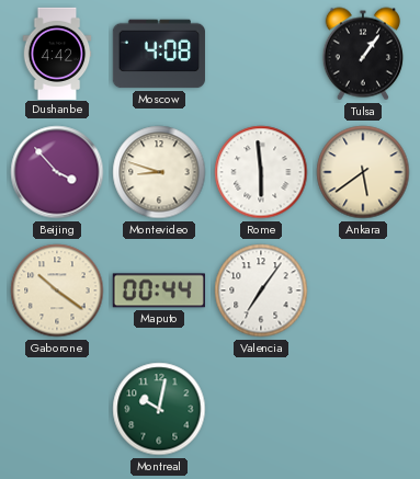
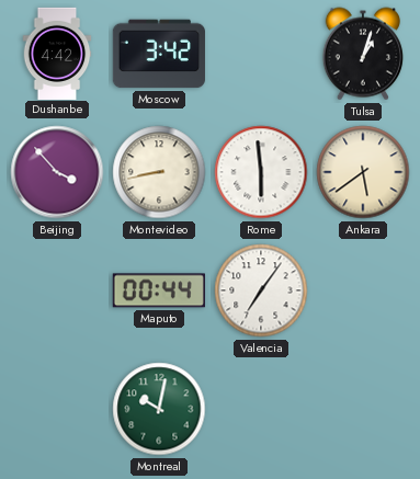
Moscow: 4:08 -> 3:42
Tulsa: 1:06 -> 1:03
Montevideo: 8:48 -> 8:43
Gaborone: 10:21 -> none
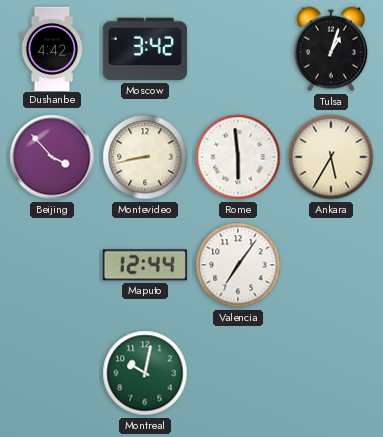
Ankara: 5:39 -> 5:35
Maputo: 00:44 -> 12:44
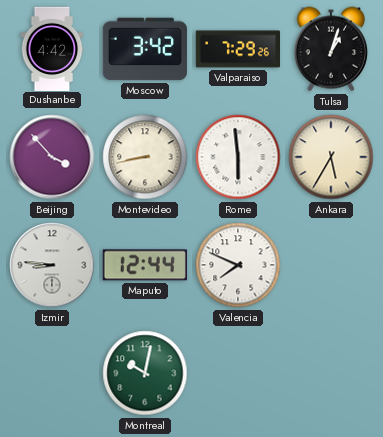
Valparaiso: none -> 7:29
Izmir: none -> 8:46
Valencia: 7:06 -> 7:49
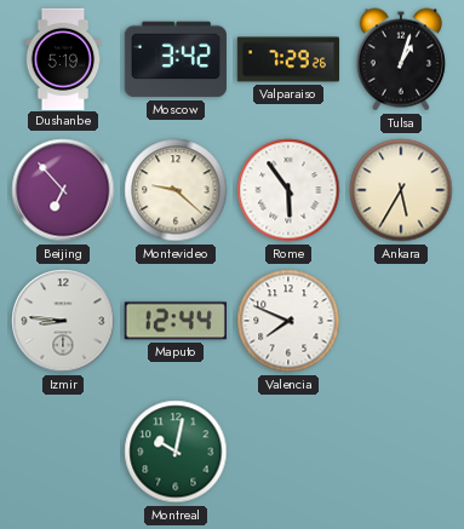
Dushanbe: 4:42 -> 5:19
Beijing: 3:53 -> 6:53
Montevideo: 8:43 -> 9:22
Rome: 5:59 -> 5:54
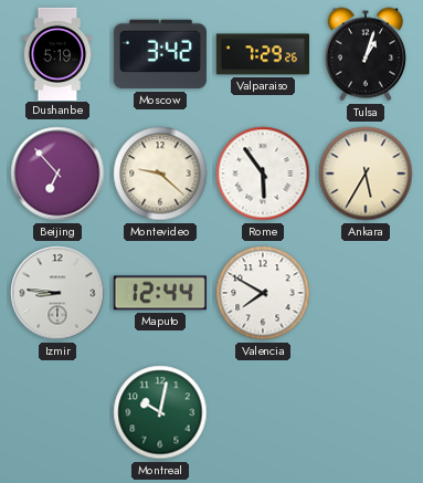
Valencia: 7:49 -> 7:50
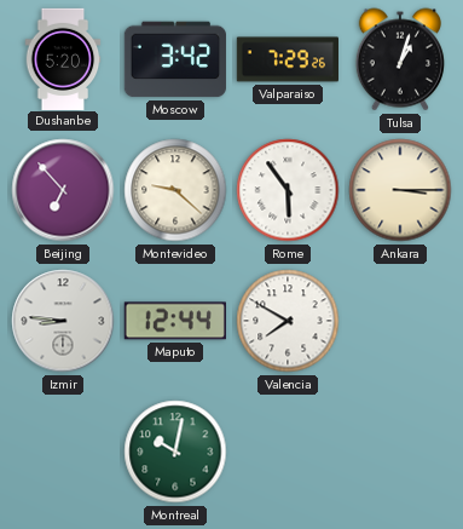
Dushanbe: 5:19 -> 5:20
Ankara: 5:35 -> 3:15
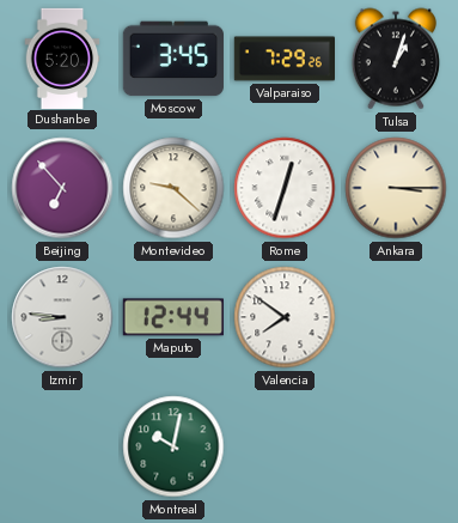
Moscow: 3:42 -> 3:45
Rome: 5:54 -> 12:33
Valencia: 7:50 -> 7:51
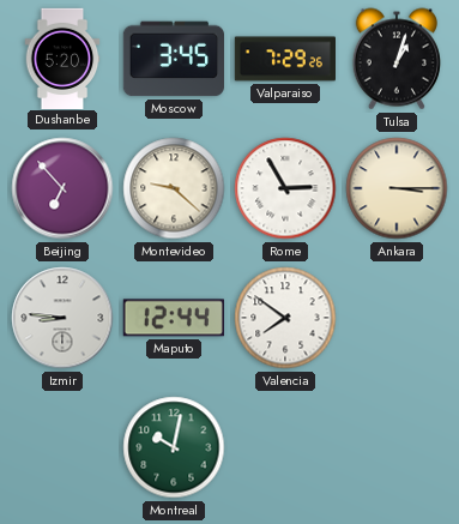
Rome: 12:33 -> 2:55
